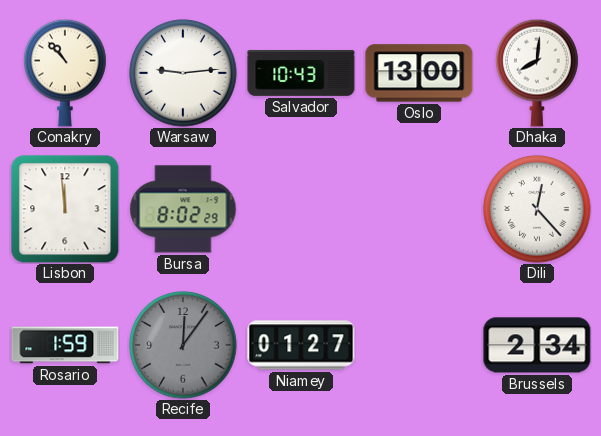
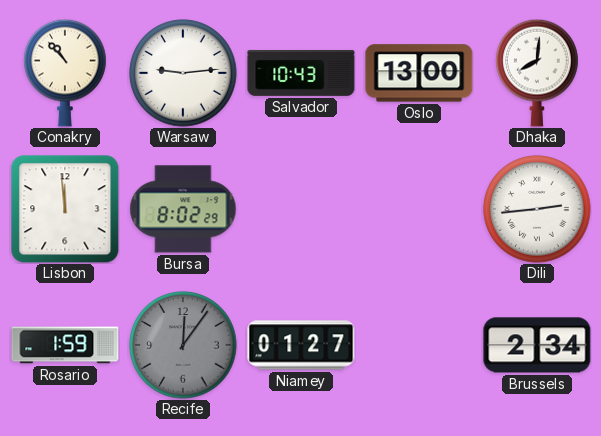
Dili: 12:23 -> 2:44
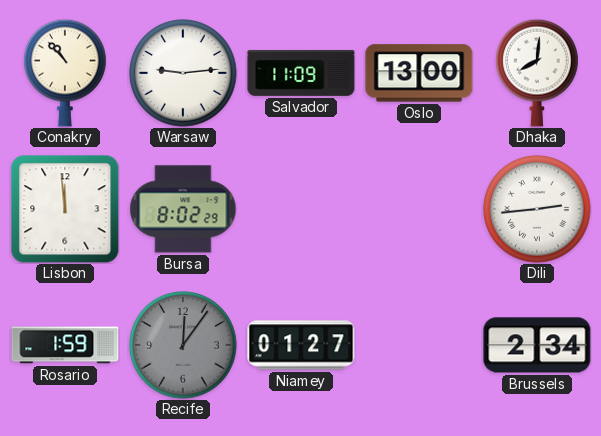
Salvador: 10:43 -> 11:09
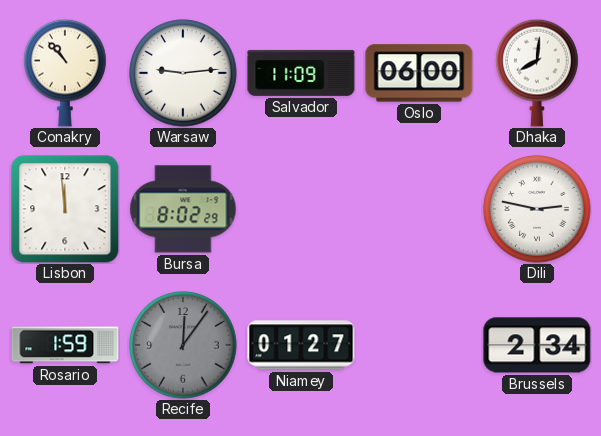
Oslo: 13:00 -> 06:00
Dili: 2:44 -> 2:47
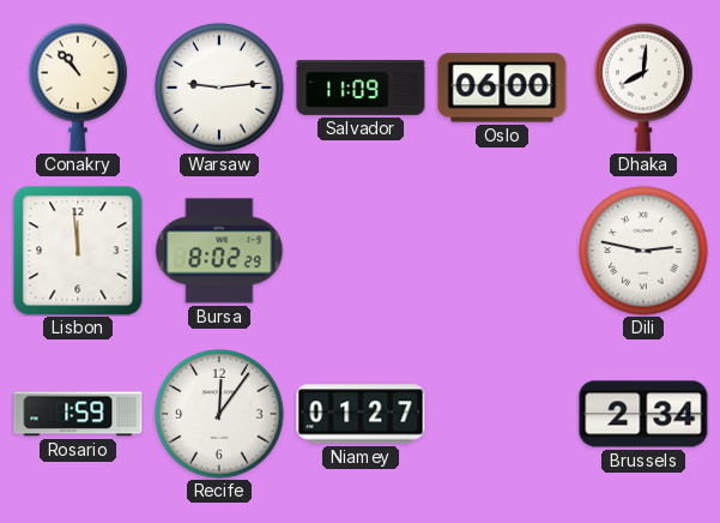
Recife dial: grey -> white
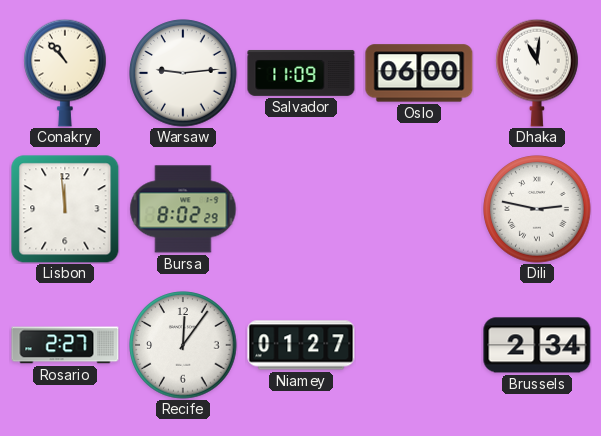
Dhaka: 8:01 -> 11:01
Rosario: 1:59 -> 2:27
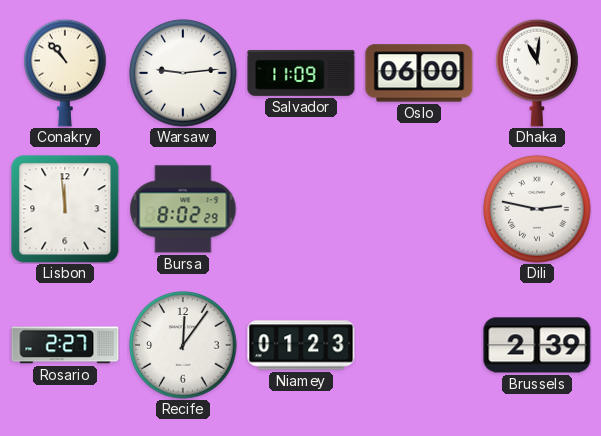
Niamey: 01:27 -> 01:23
Brussels: 2:34 -> 2:39
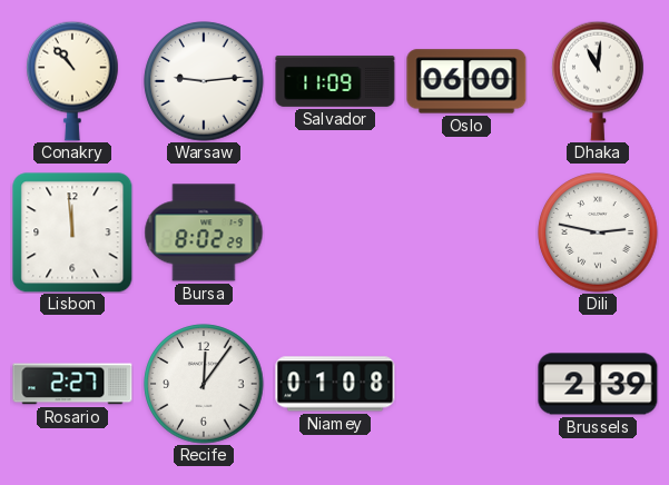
Niamey: 01:23 -> 01:08
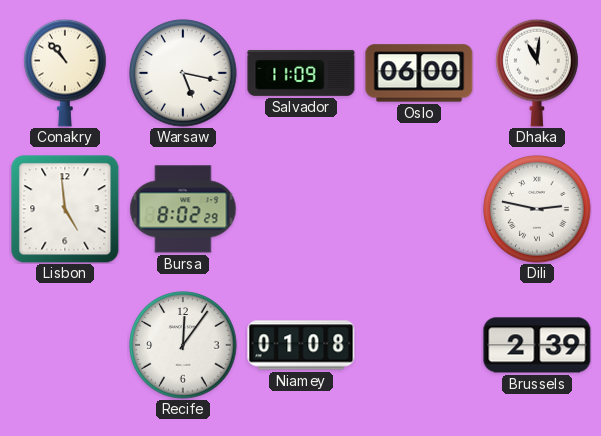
Warsaw: 9:14 -> 5:17
Lisbon: 11:59 -> 4:59
Rosario: 2:27 -> none
